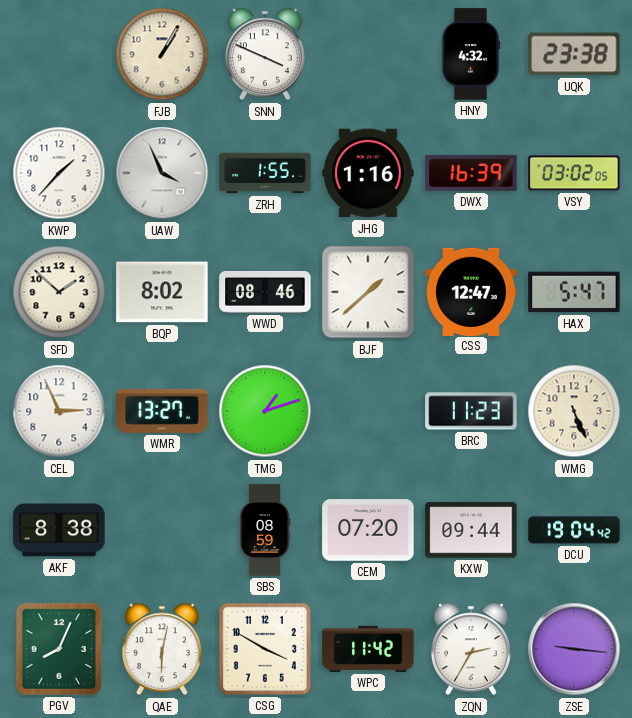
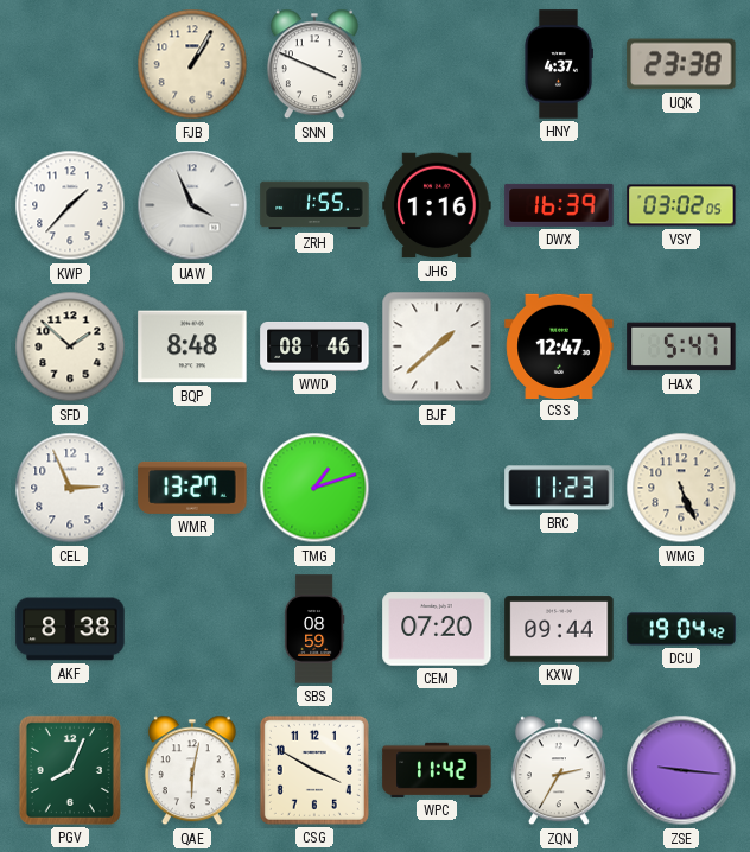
HNY: 4:32 -> 4:37
BQP: 8:02 -> 8:48
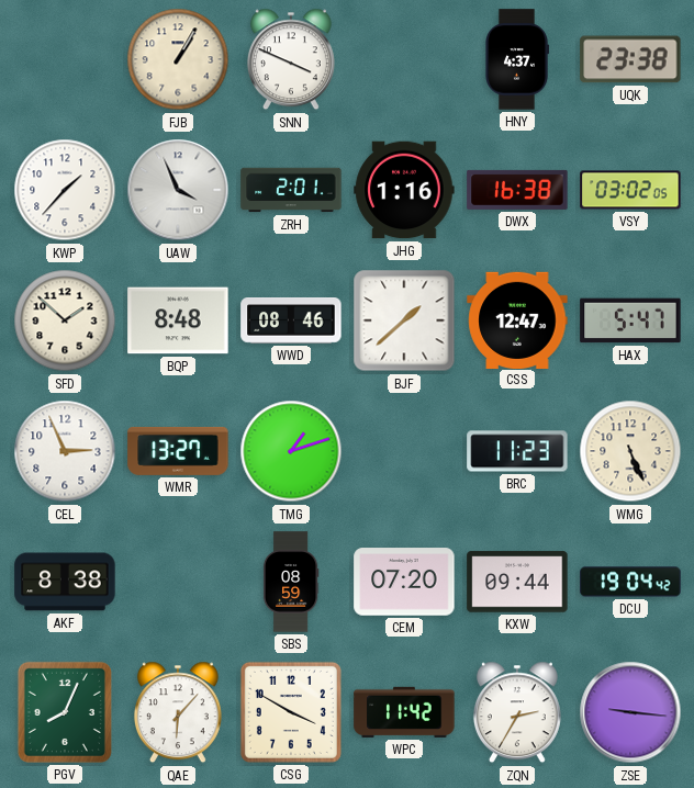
ZRH: 1:55 -> 2:01
DWX: 16:39 -> 16:38
QAE: 6:02 -> 6:07
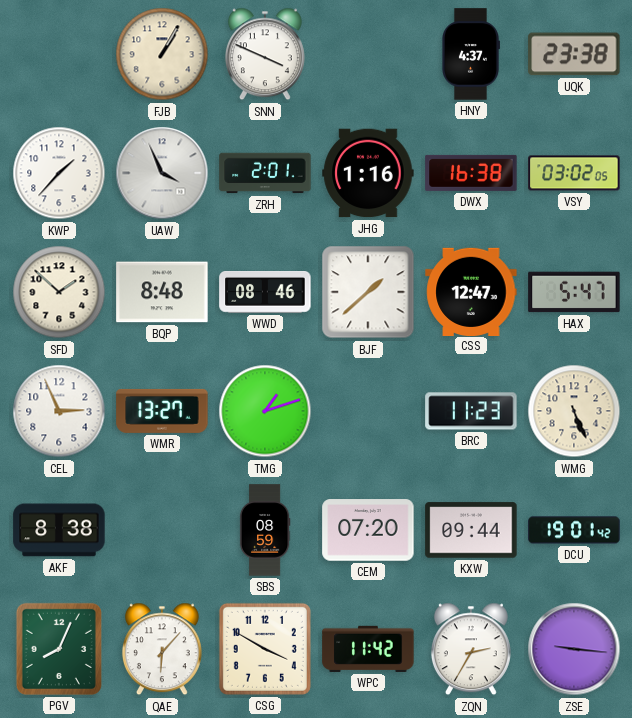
DCU: 19:04 -> 19:01
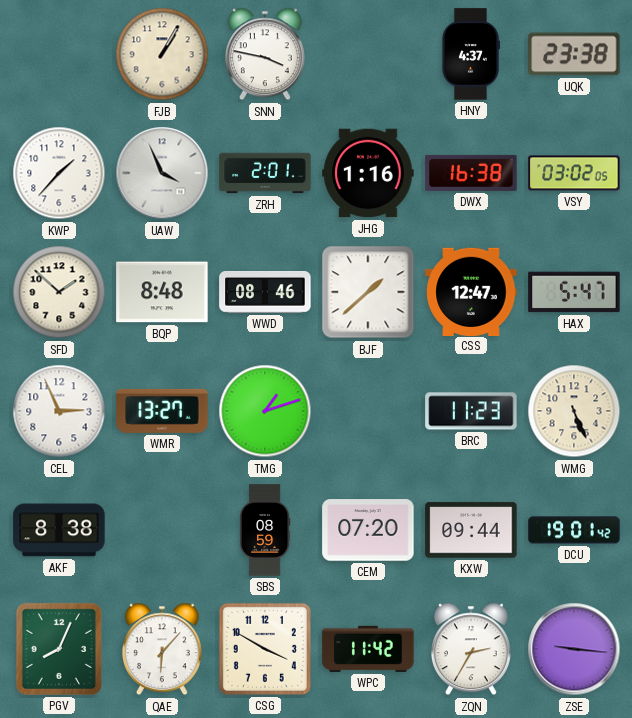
SNN: 3:49 -> 3:47
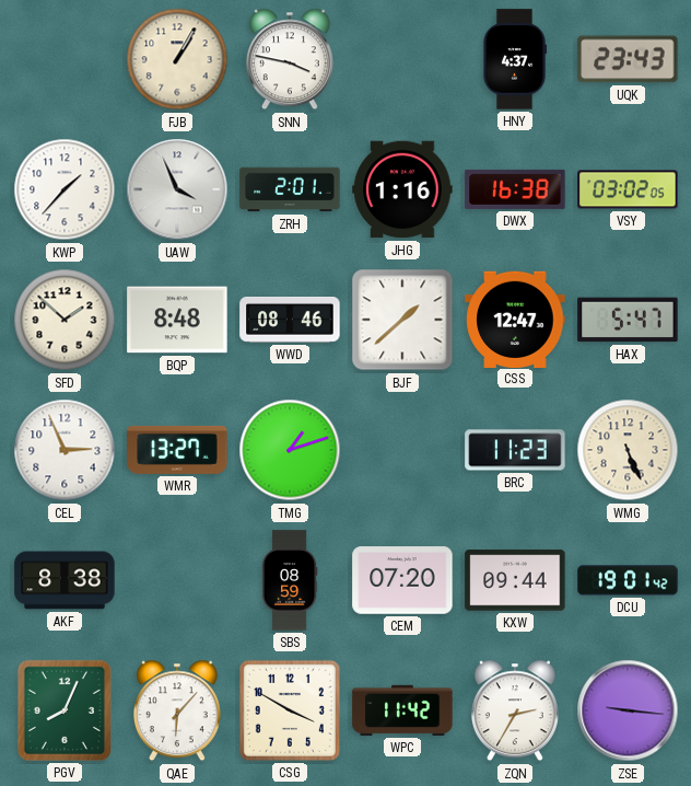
UQK: 23:38 -> 23:43
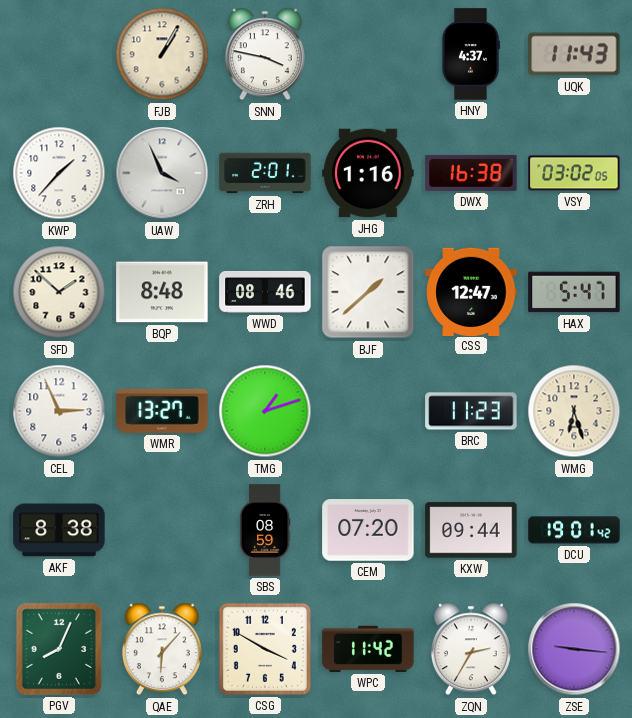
UQK: 23:43 -> 11:43
WMG: 5:26 -> 6:27
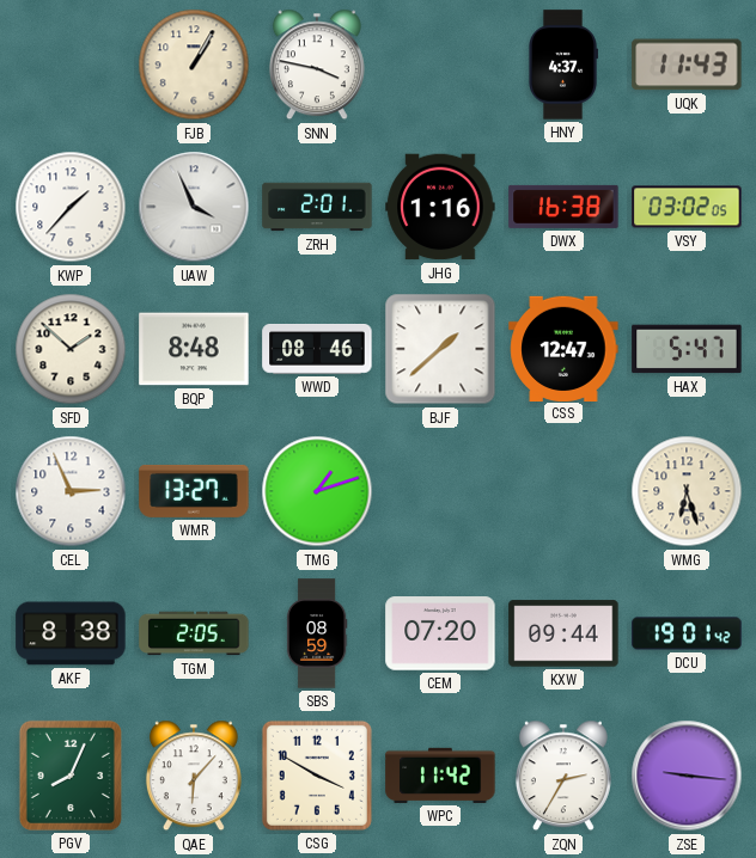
BRC: 11:23 -> none
TGM: none -> 2:05
